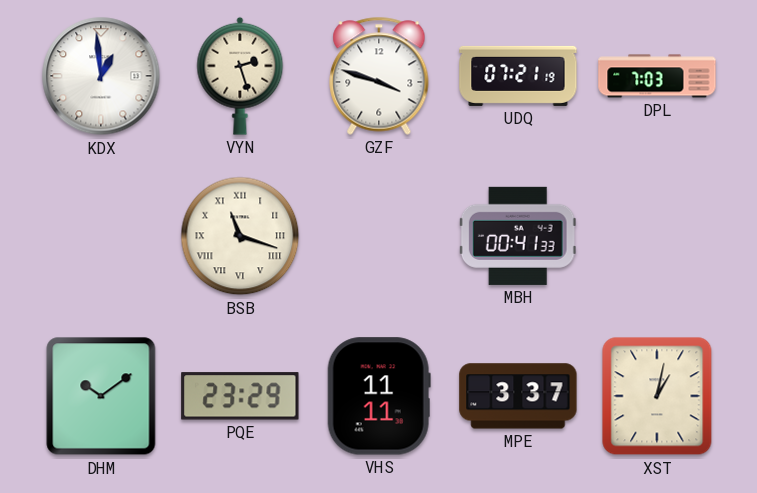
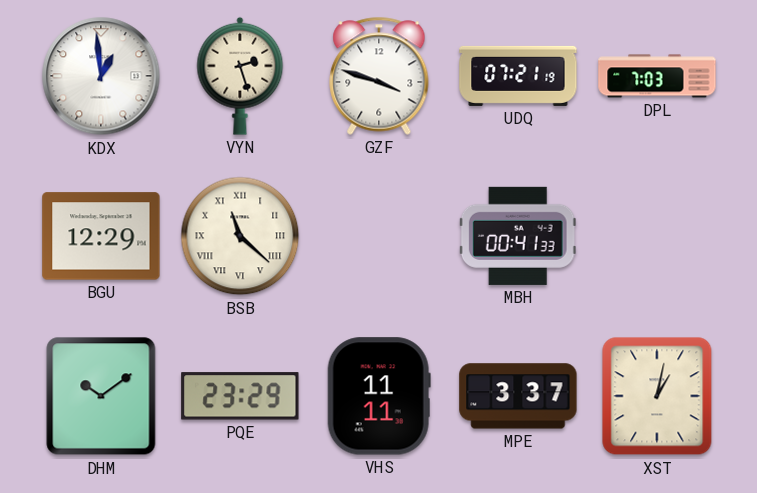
BGU: none -> 12:29
BSB: 11:18 -> 11:22
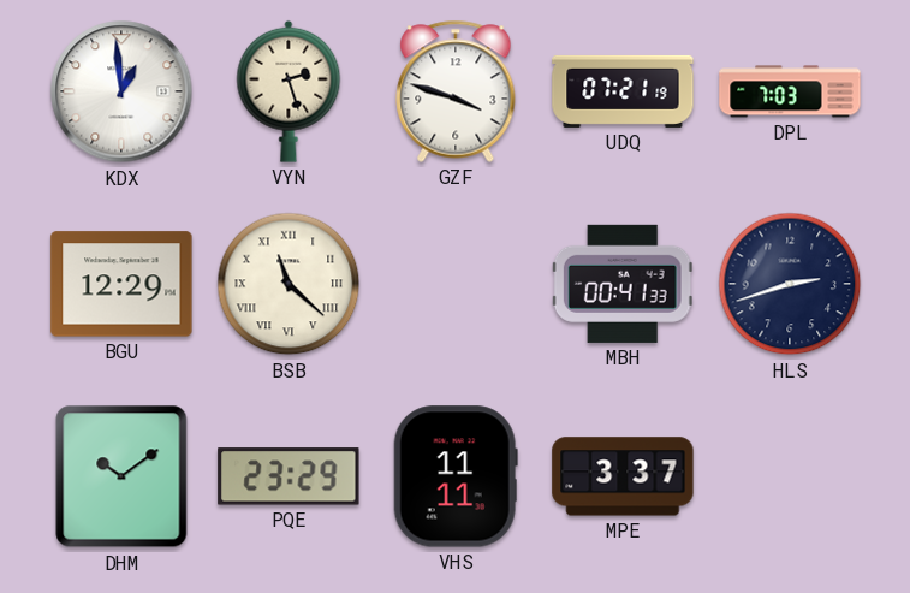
HLS: none -> 2:42
XST: 1:02 -> none
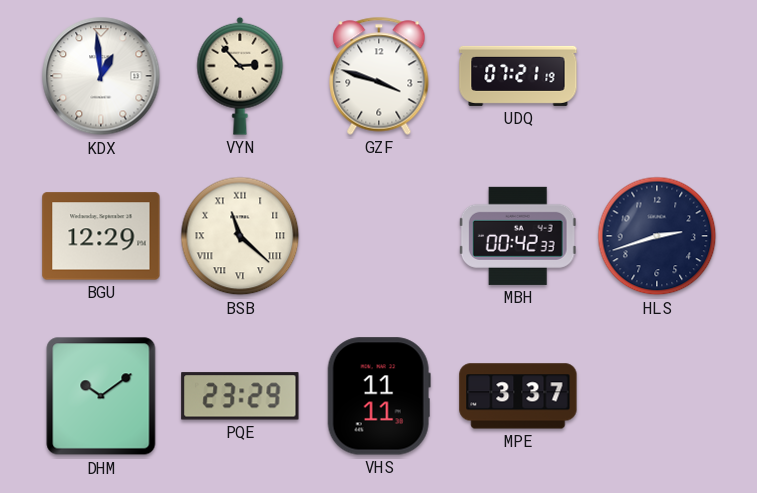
VYN: 2:27 -> 2:53
DPL: 7:03 -> none
MBH: 00:41 -> 00:42
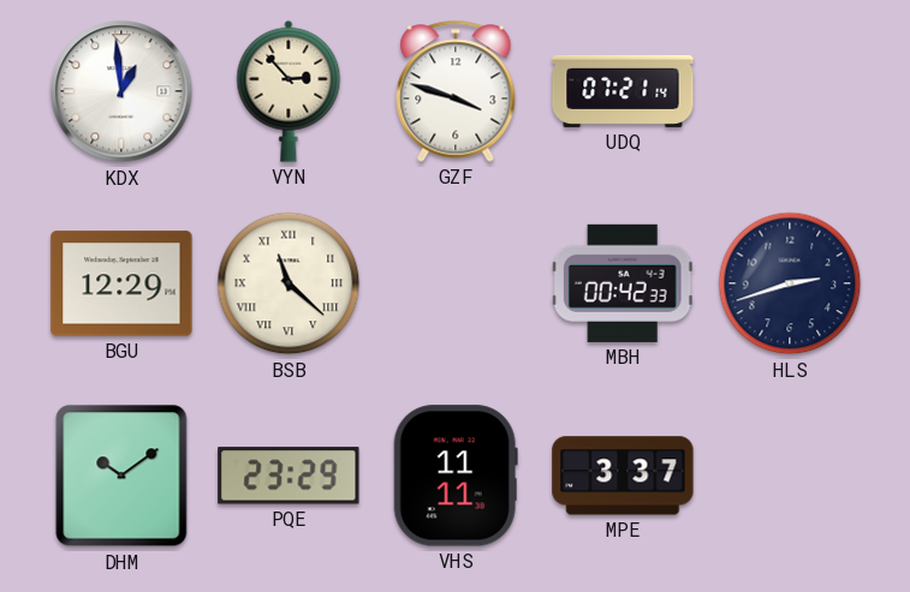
UDQ: 07:21:19 -> 07:21:14
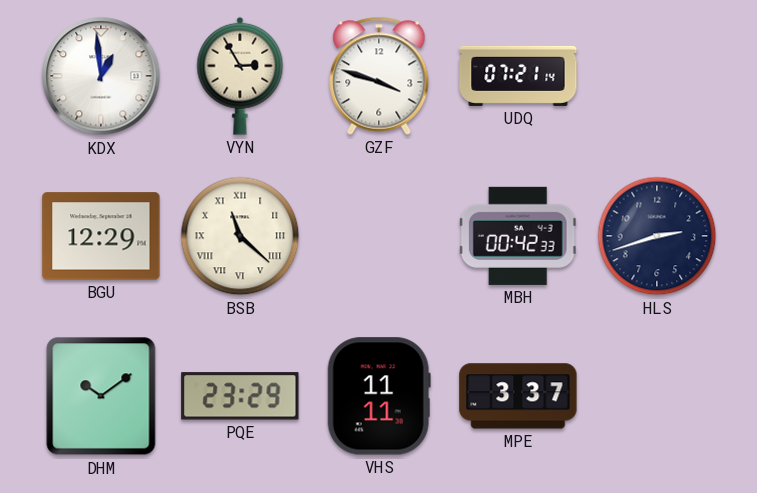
VYN: 2:53 -> 2:55
